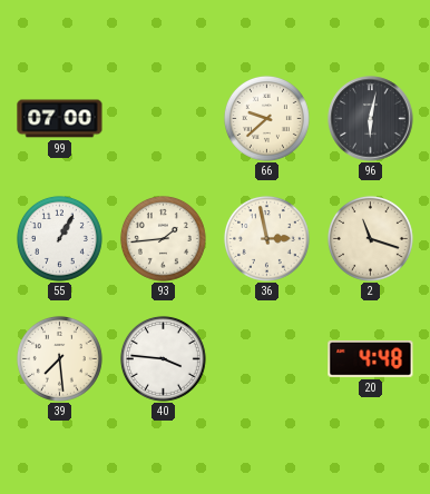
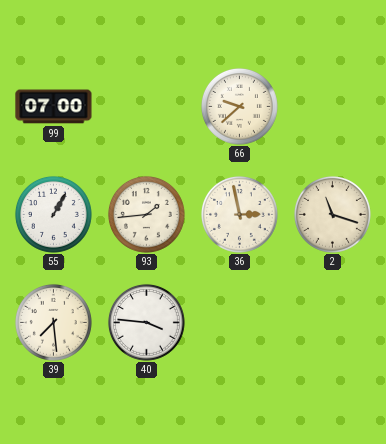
96: 6:02 -> none
20: 4:48 -> none
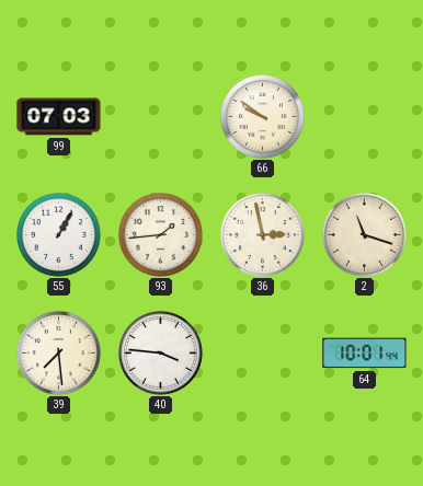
99: 07:00 -> 07:03
66: 9:38 -> 9:51
64: none -> 10:01
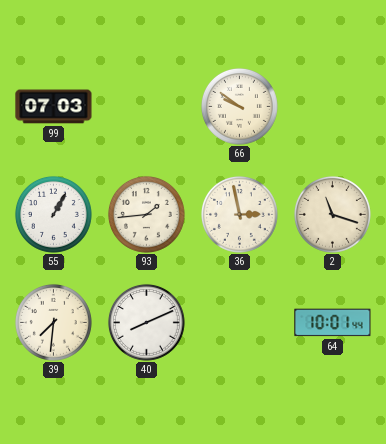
39: 7:29 -> 7:31
40: 3:46 -> 8:11
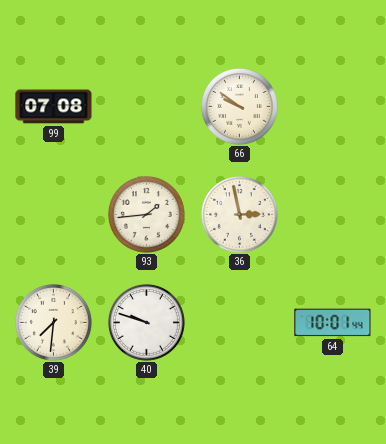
99: 07:03 -> 07:08
55: 1:05 -> none
2: 11:18 -> none
40: 8:11 -> 9:48
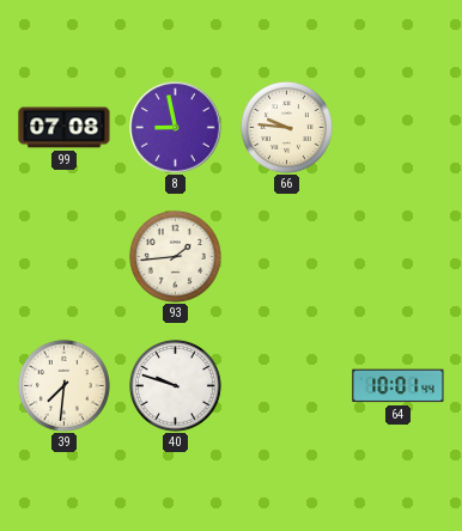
8: none -> 8:58
66: 9:51 -> 9:46
36: 2:58 -> none
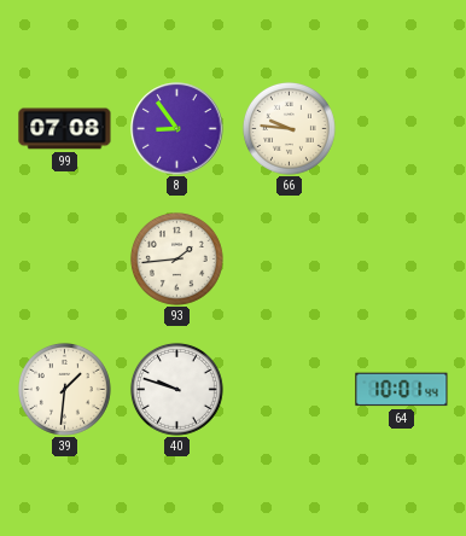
8: 8:58 -> 8:54
39: 7:31 -> 1:31
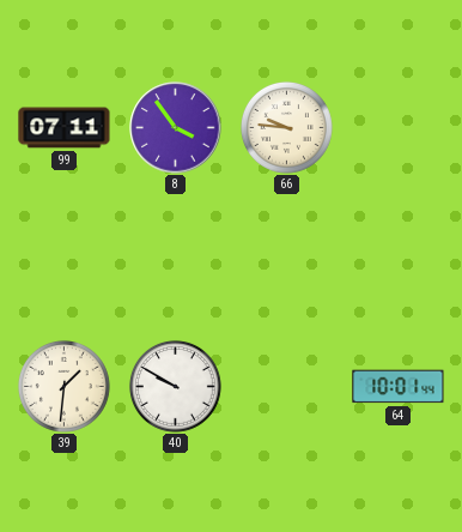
99: 07:08 -> 07:11
8: 8:54 -> 3:54
93: 1:44 -> none
40: 9:48 -> 9:50
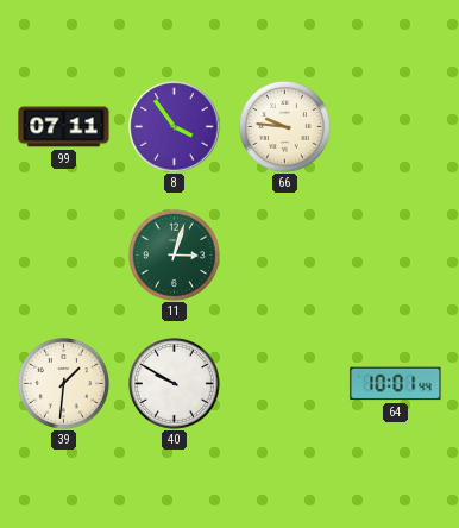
11: none -> 3:03
